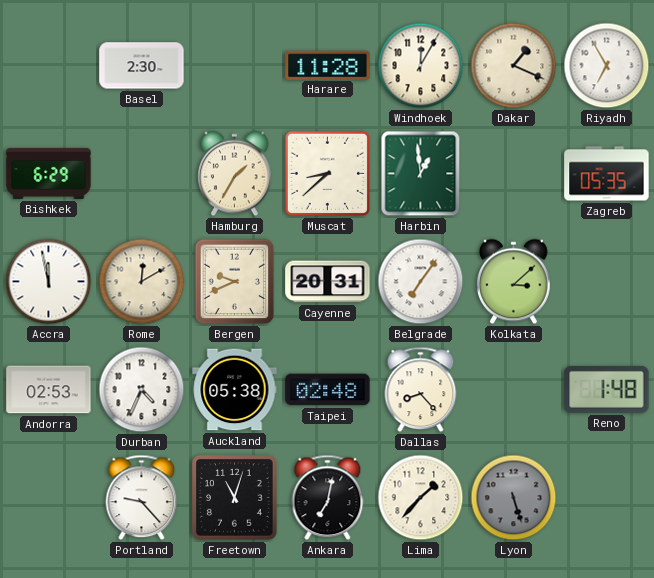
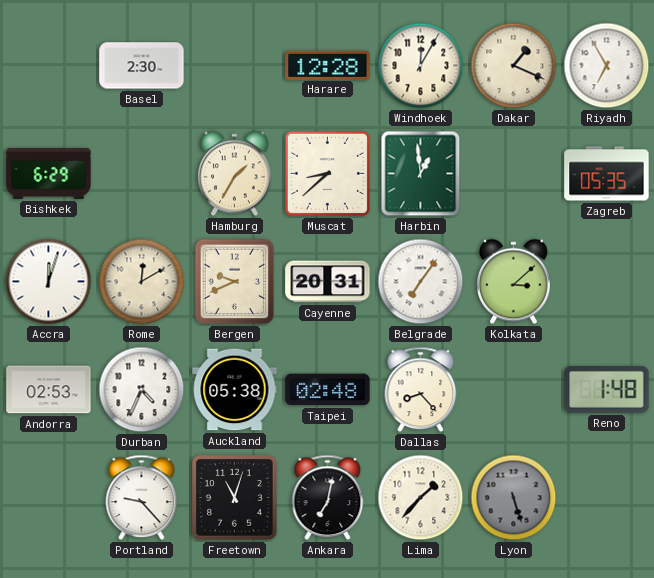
Harare: 11:28 -> 12:28
Accra: 11:58 -> 12:03
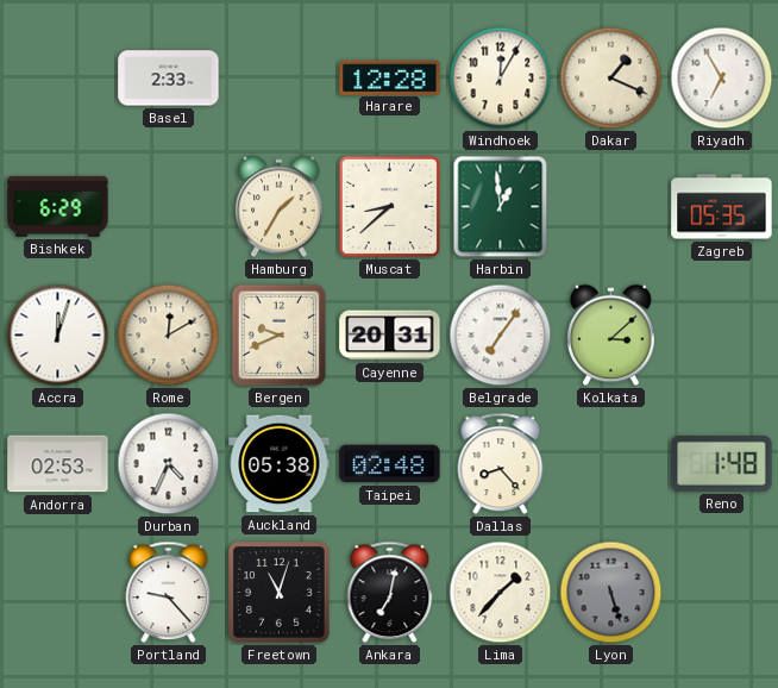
Basel: 2:30 -> 2:33
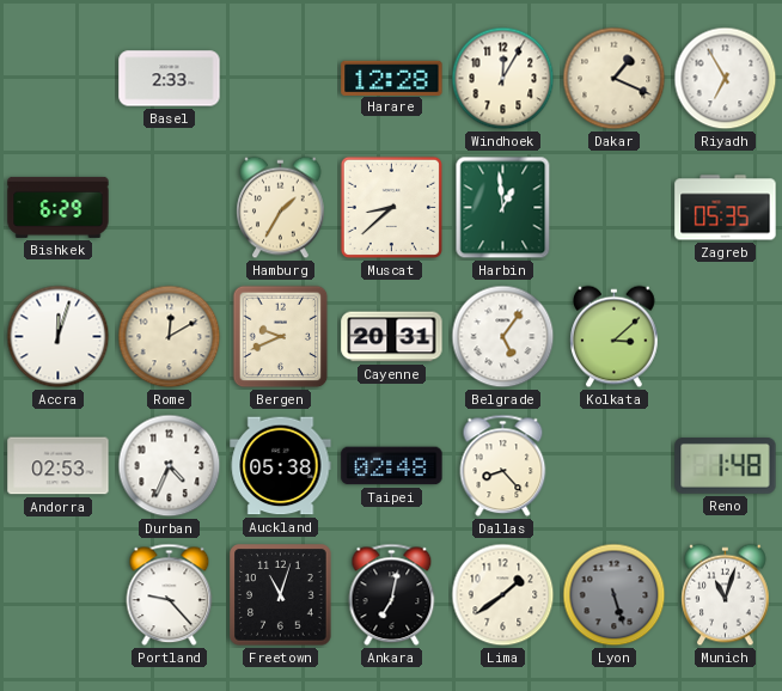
Belgrade: 7:06 -> 5:06
Lima: 1:37 -> 1:39
Munich: none -> 11:03
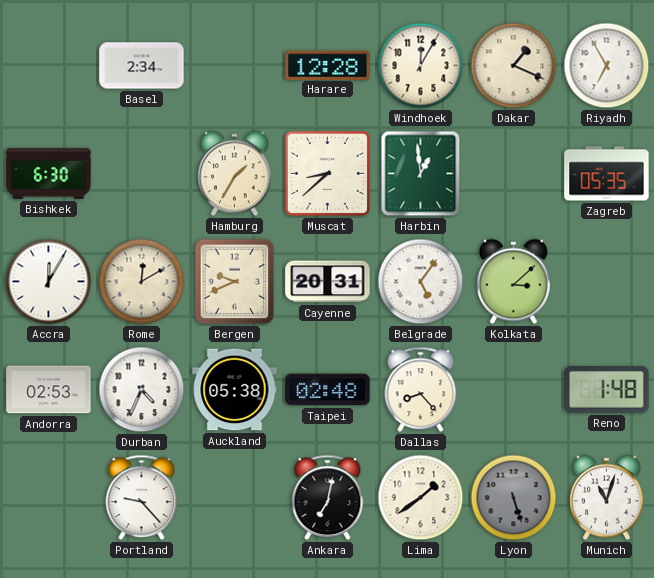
Basel: 2:33 -> 2:34
Bishkek: 6:29 -> 6:30
Accra: 12:03 -> 12:05
Freetown: 11:03 -> none
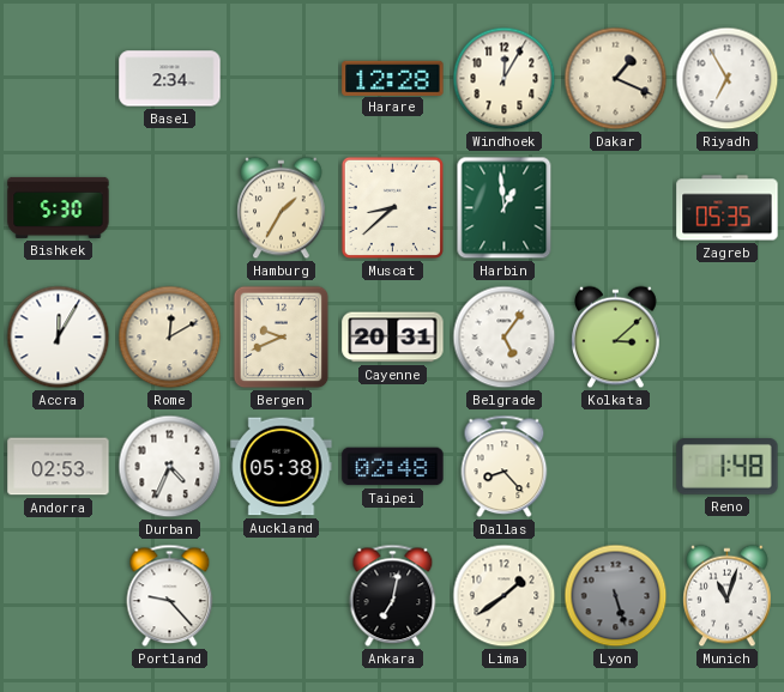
Bishkek: 6:30 -> 5:30
